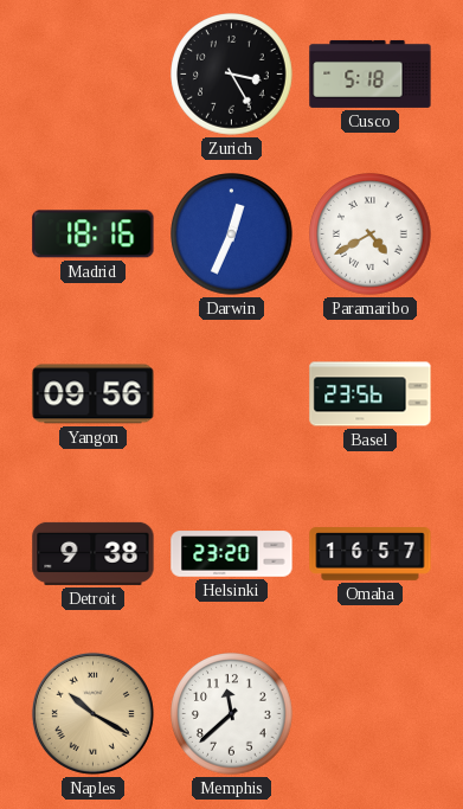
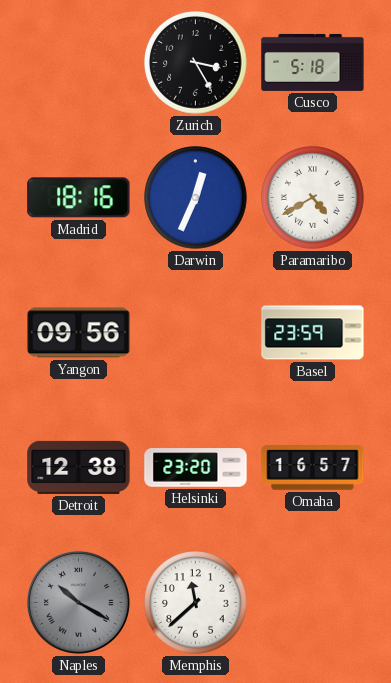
Basel: 23:56 -> 23:59
Detroit: 9:38 -> 12:38
Naples dial: champagne -> grey
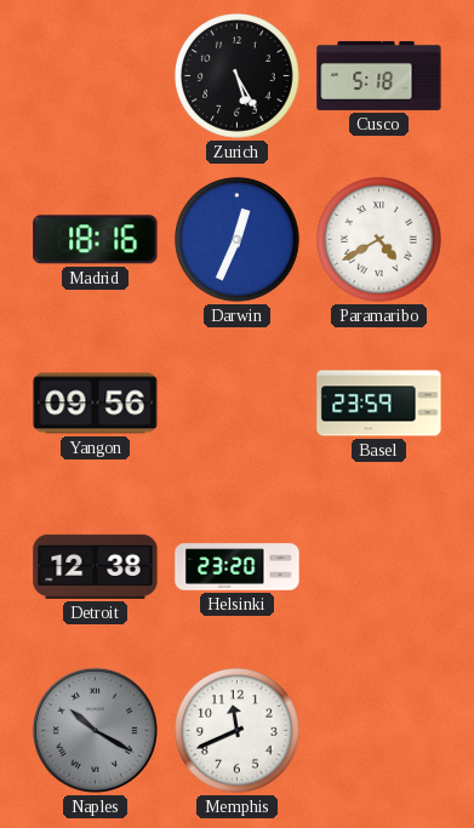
Zurich: 3:25 -> 5:25
Omaha: 16:57 -> none
Memphis: 11:38 -> 11:41
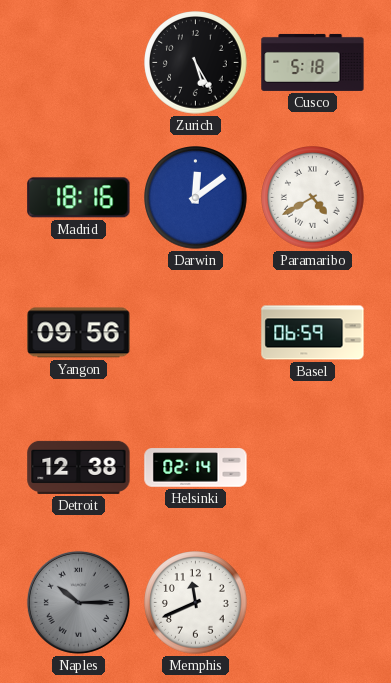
Darwin: 12:34 -> 12:09
Basel: 23:59 -> 06:59
Helsinki: 23:20 -> 02:14
Naples: 10:20 -> 10:15
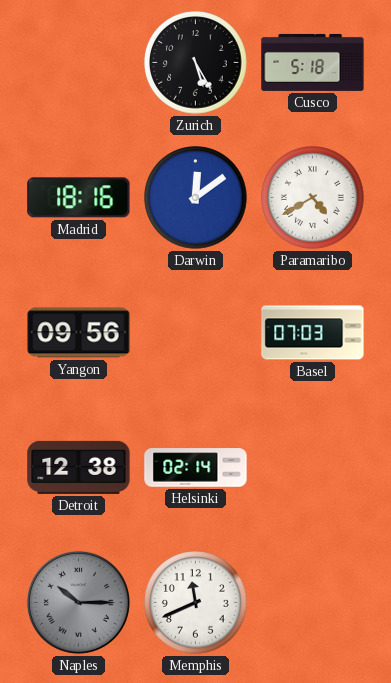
Basel: 06:59 -> 07:03
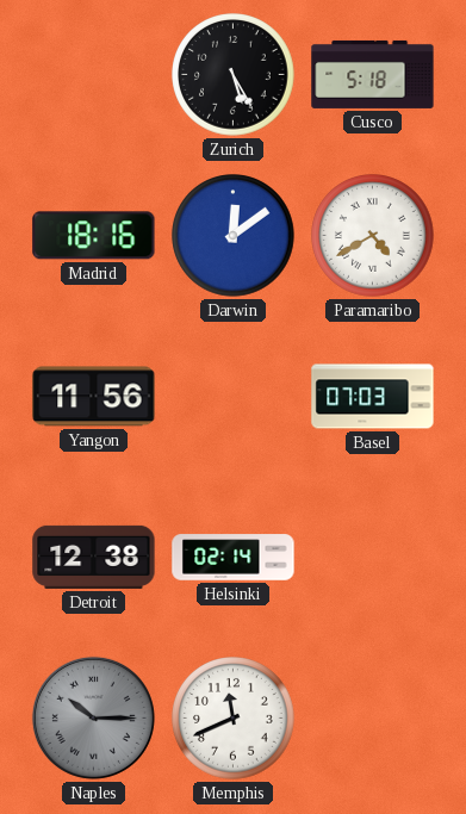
Yangon: 09:56 -> 11:56
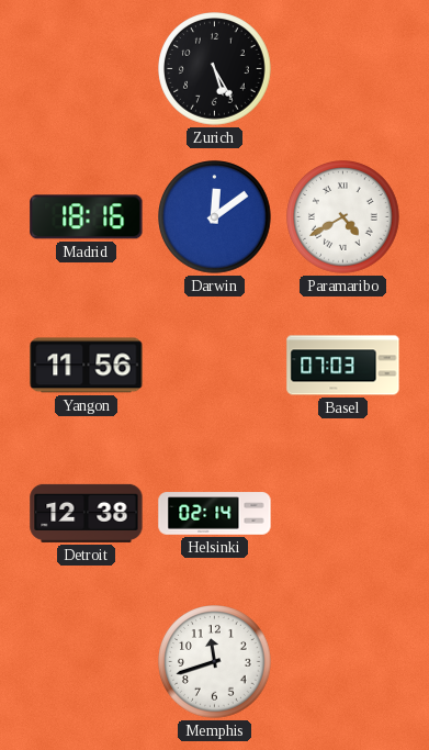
Cusco: 5:18 -> none
Naples: 10:15 -> none
Memphis: 11:41 -> 11:42
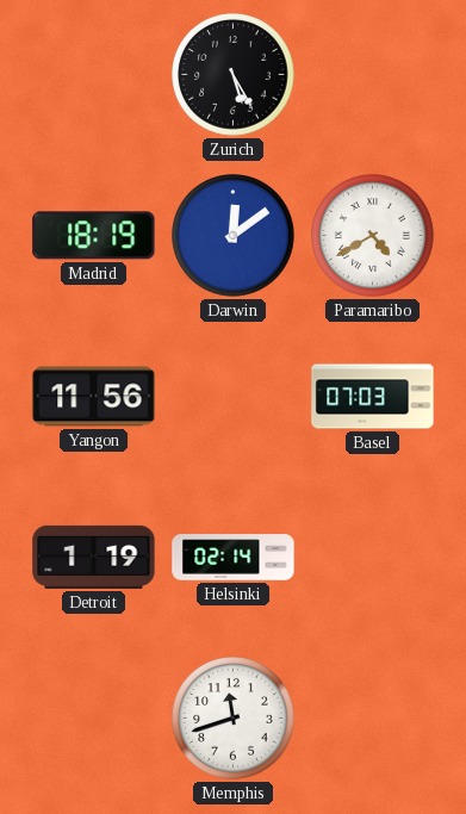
Madrid: 18:16 -> 18:19
Detroit: 12:38 -> 1:19
